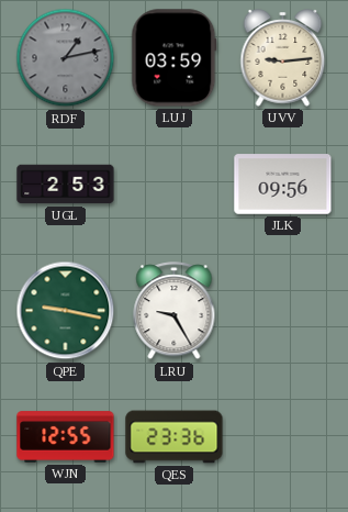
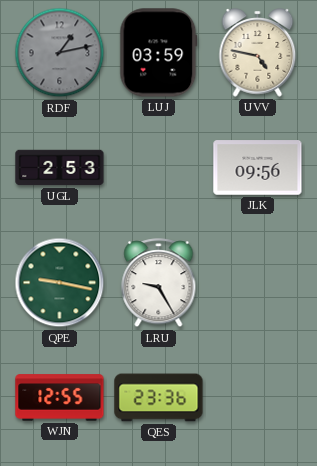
UVV: 9:14 -> 4:47
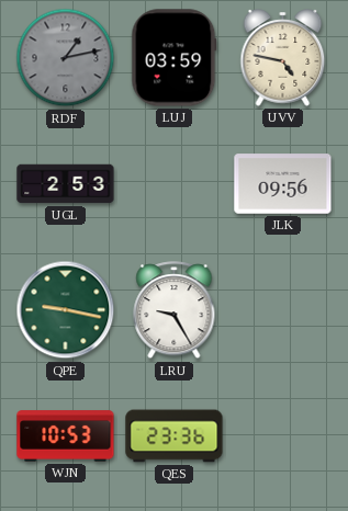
WJN: 12:55 -> 10:53
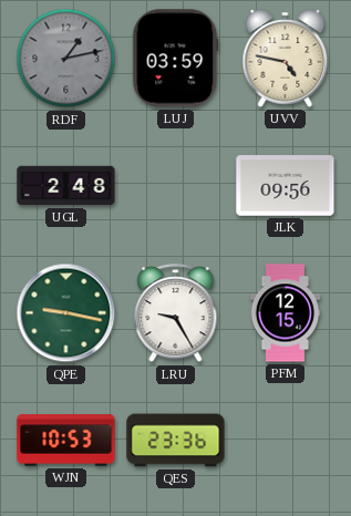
UGL: 2:53 -> 2:48
PFM: none -> 12:15
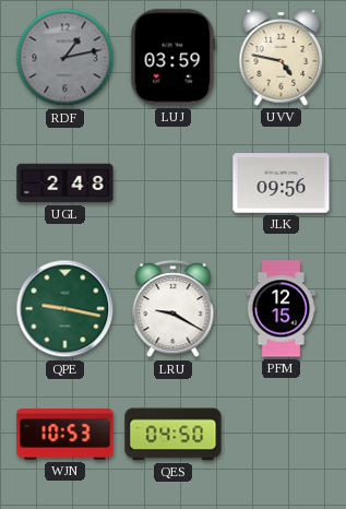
LRU: 9:25 -> 9:20
QES: 23:36 -> 04:50
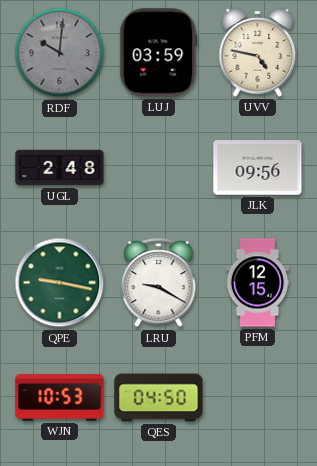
RDF: 1:13 -> 10:01
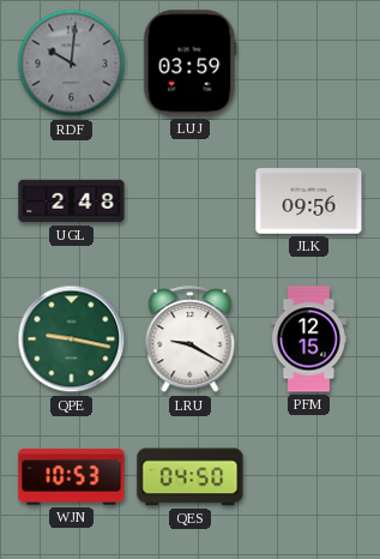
UVV: 4:47 -> none
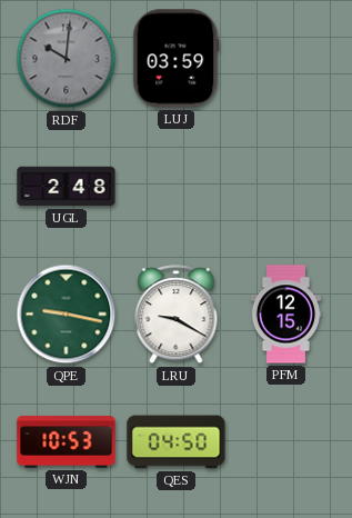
JLK: 09:56 -> none
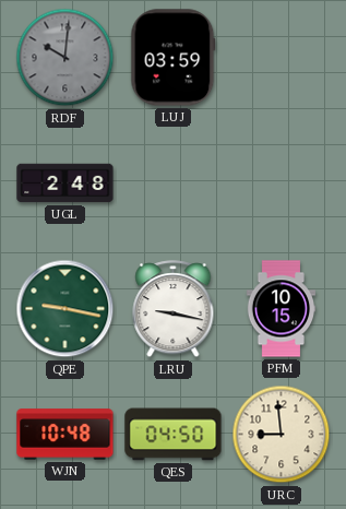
LRU: 9:20 -> 9:17
PFM: 12:15 -> 10:15
WJN: 10:53 -> 10:48
URC: none -> 8:59
